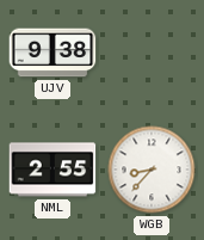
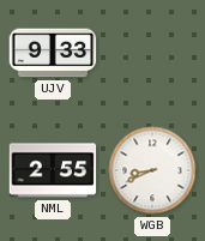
UJV: 9:38 -> 9:33
WGB: 8:37 -> 8:41
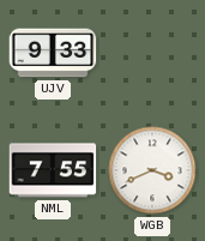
NML: 2:55 -> 7:55
WGB: 8:41 -> 3:41
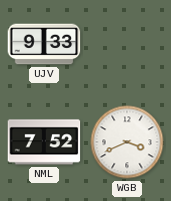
NML: 7:55 -> 7:52
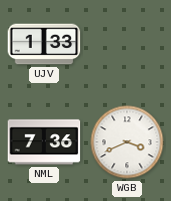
UJV: 9:33 -> 1:33
NML: 7:52 -> 7:36
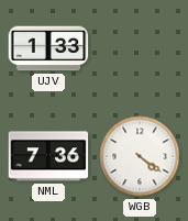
WGB: 3:41 -> 4:21
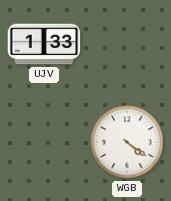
NML: 7:36 -> none
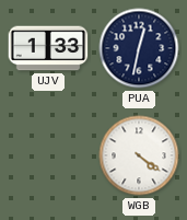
PUA: none -> 12:32
